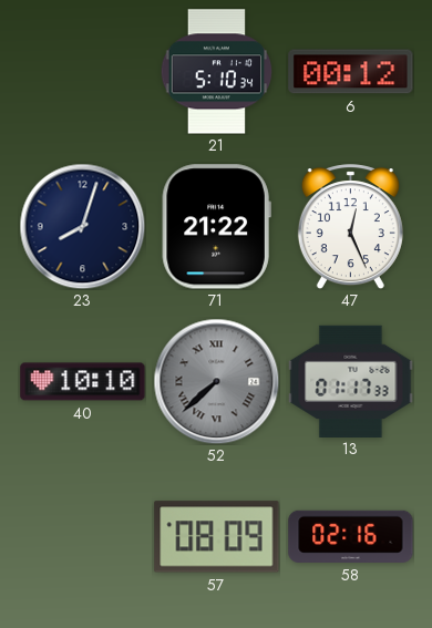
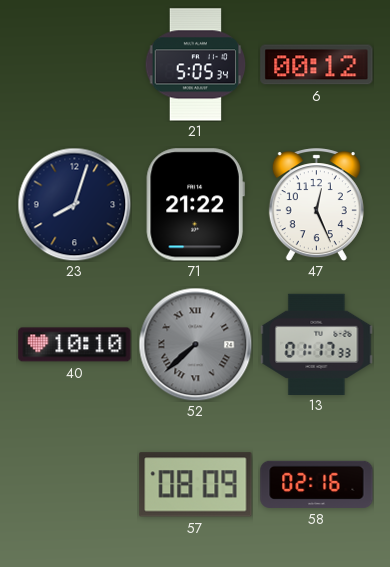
21: 5:10 -> 5:05
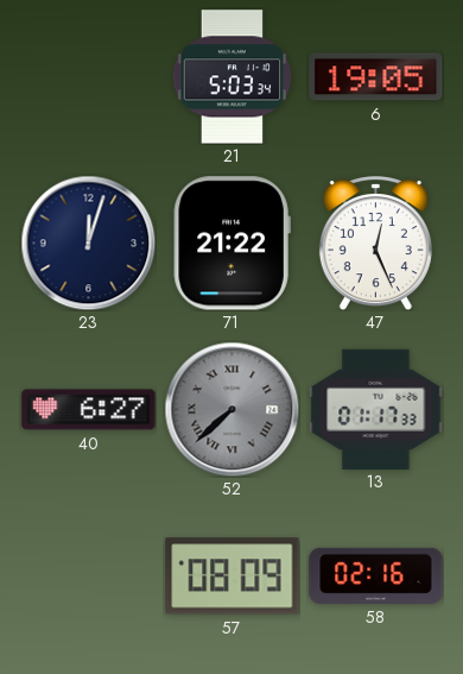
21: 5:05 -> 5:03
6: 00:12 -> 19:05
23: 8:03 -> 12:03
40: 10:10 -> 6:27
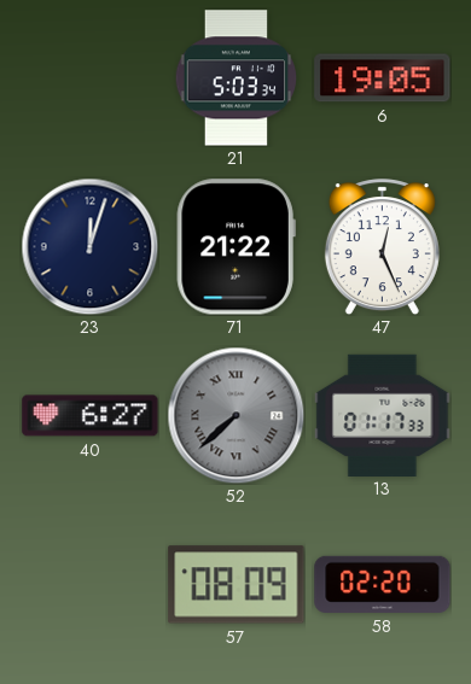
58: 02:16 -> 02:20
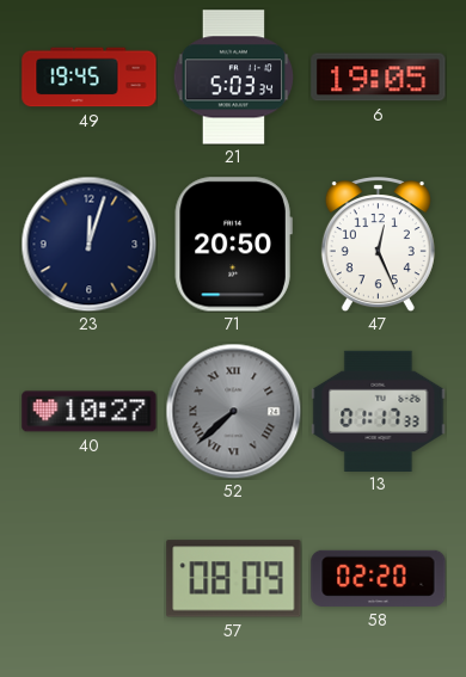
49: none -> 19:45
71: 21:22 -> 20:50
40: 6:27 -> 10:27
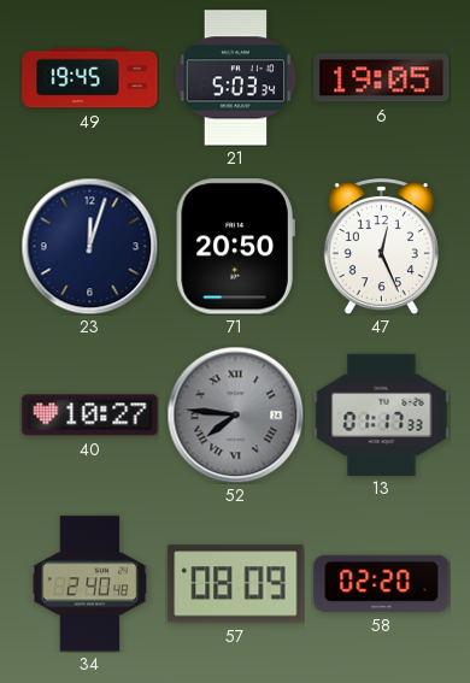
52: 7:38 -> 7:46
34: none -> 2:40
